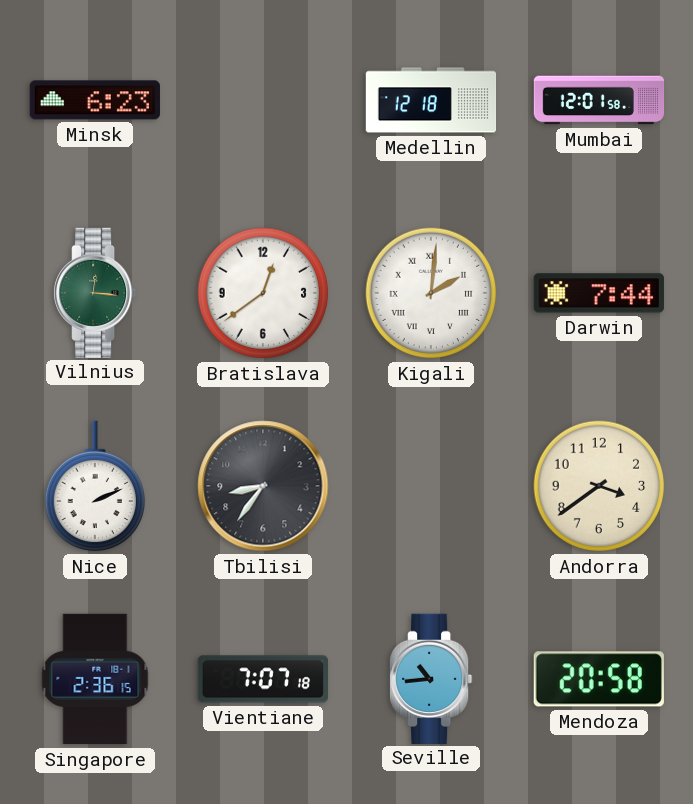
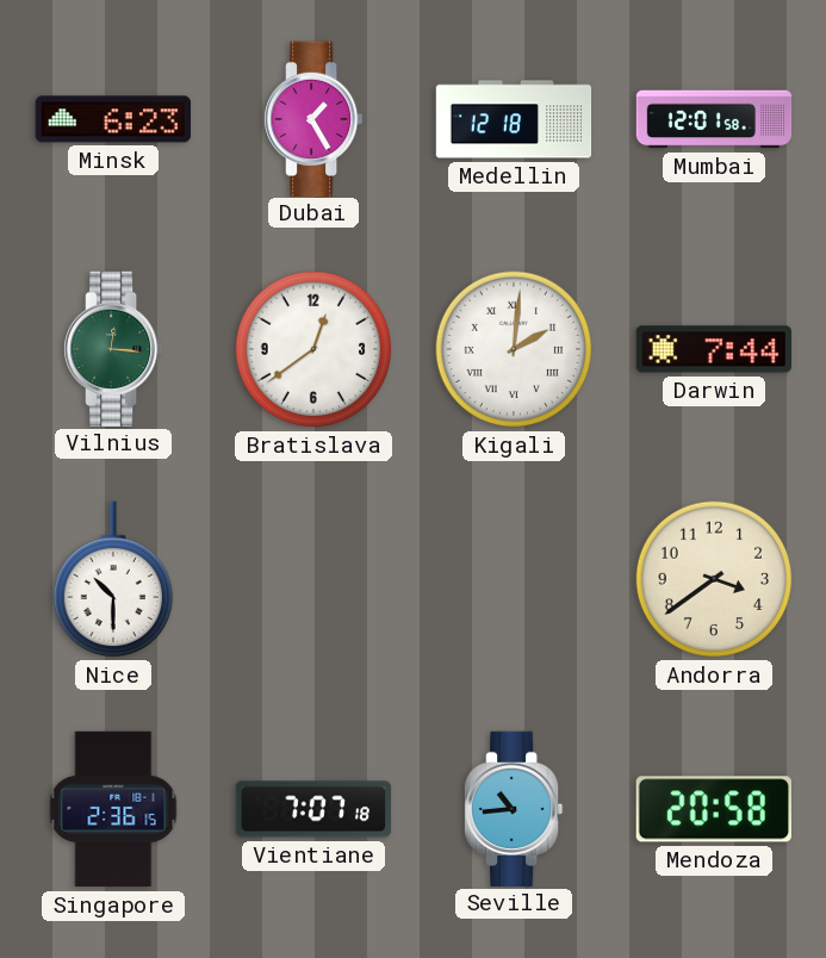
Dubai: none -> 1:25
Nice: 2:11 -> 10:30
Tbilisi: 8:36 -> none
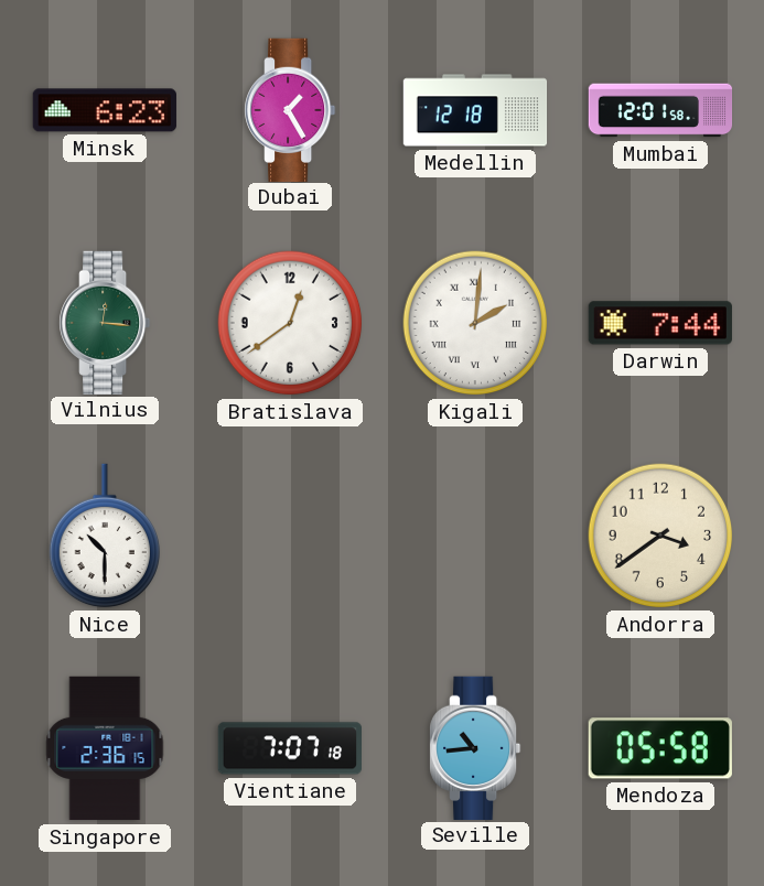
Mendoza: 20:58 -> 05:58
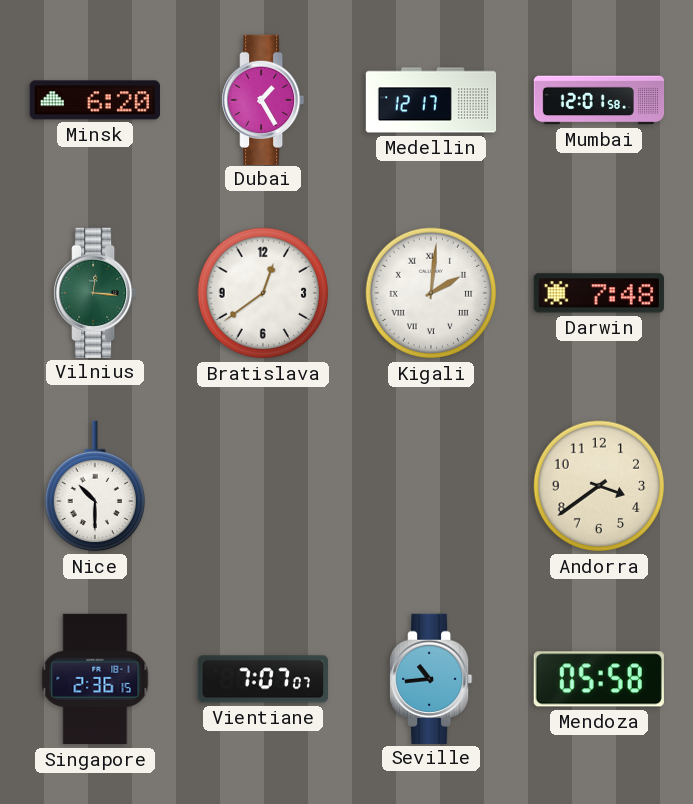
Minsk: 6:23 -> 6:20
Medellin: 12:18 -> 12:17
Darwin: 7:44 -> 7:48
Vientiane: 7:07:18 -> 7:07:07
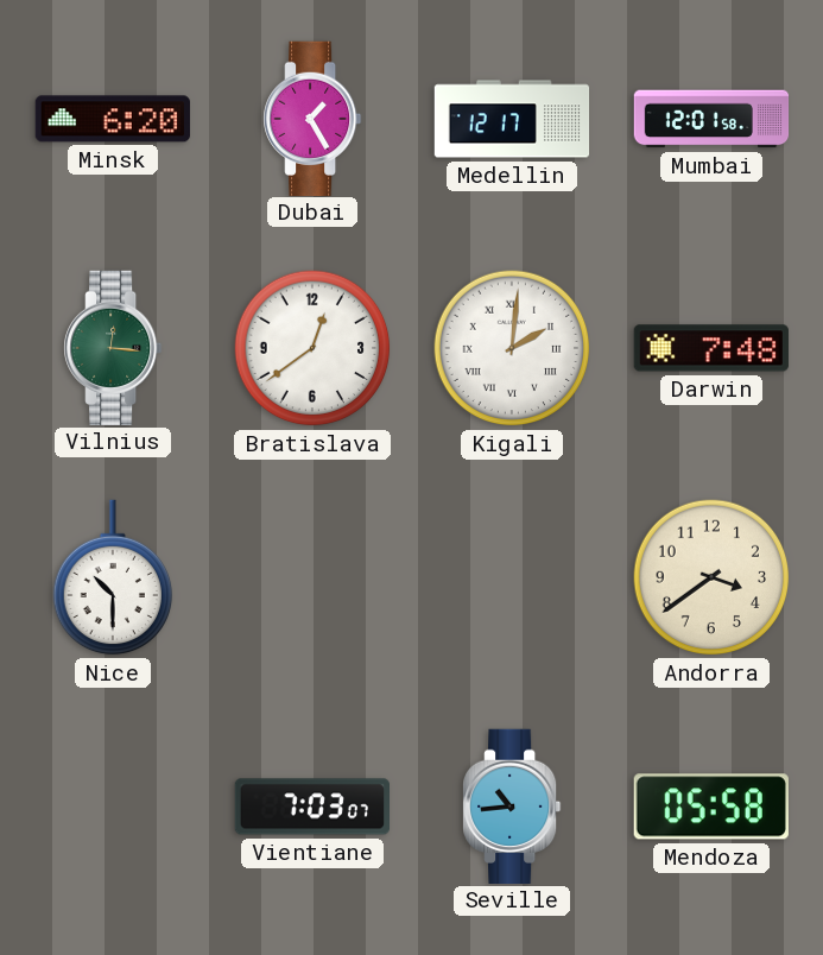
Singapore: 2:36 -> none
Vientiane: 7:07 -> 7:03
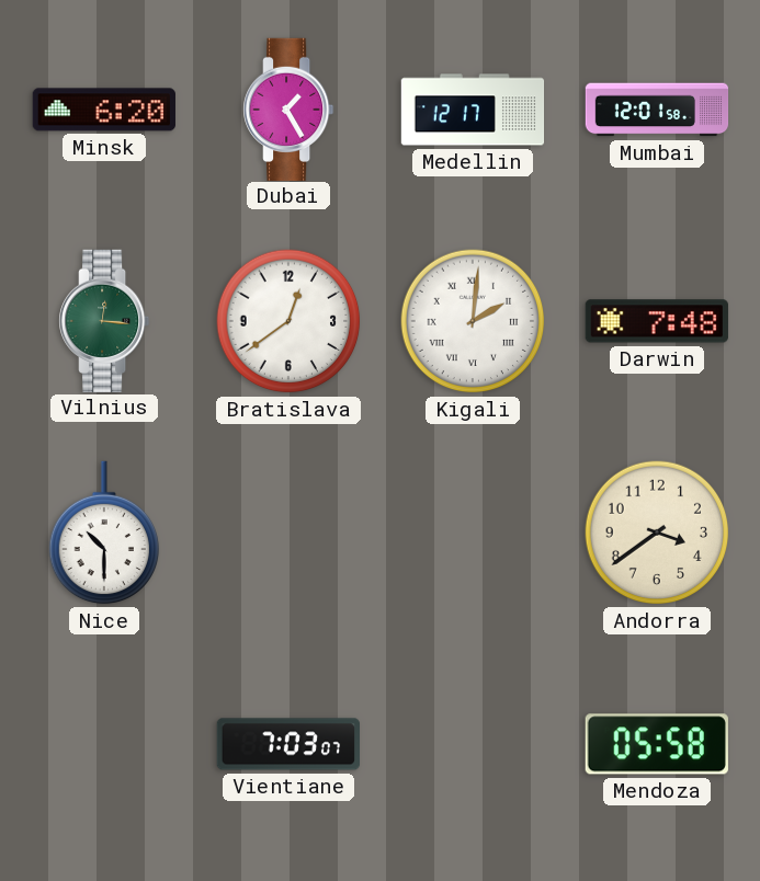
Seville: 10:44 -> none
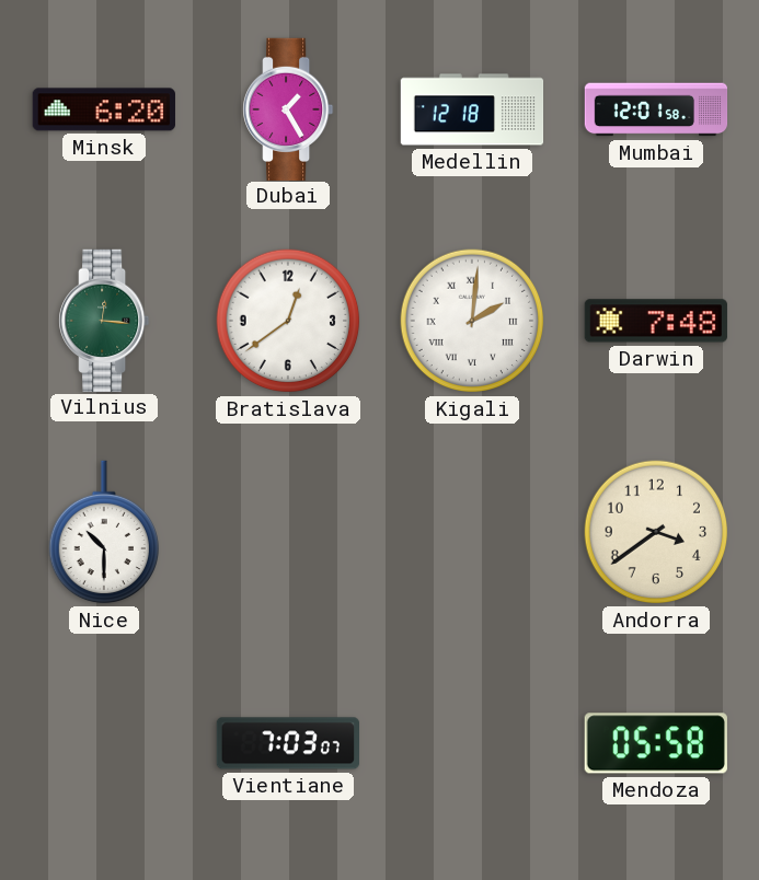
Medellin: 12:17 -> 12:18
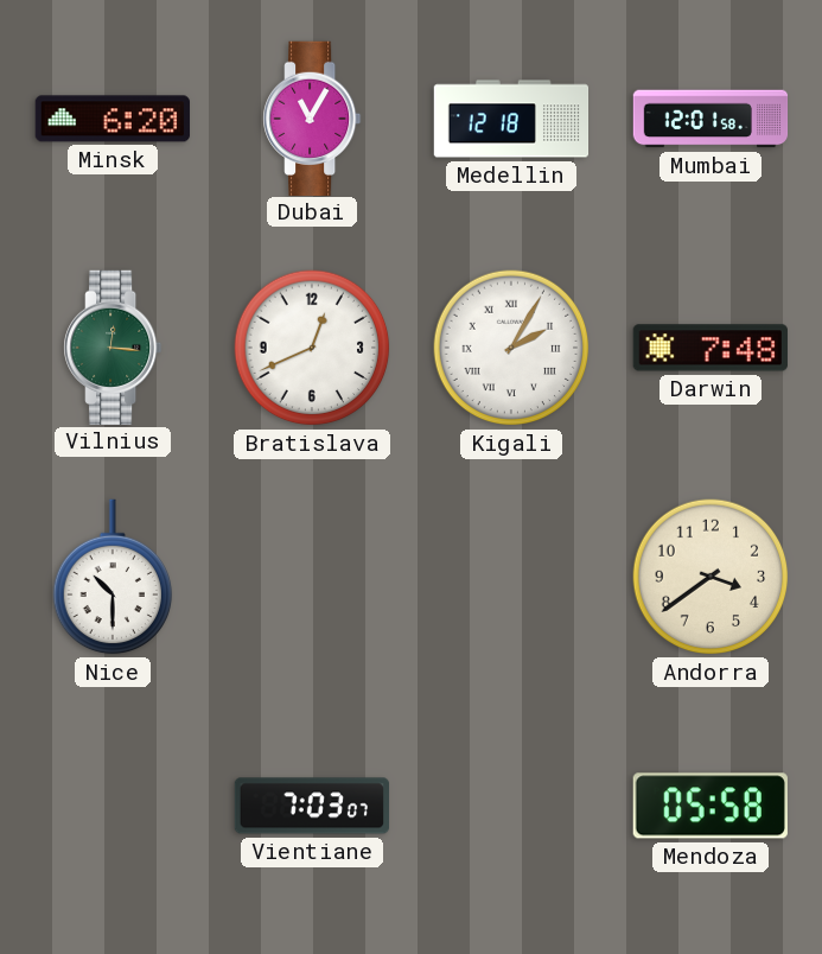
Dubai: 1:25 -> 11:05
Bratislava: 12:39 -> 12:41
Kigali: 2:01 -> 2:05
